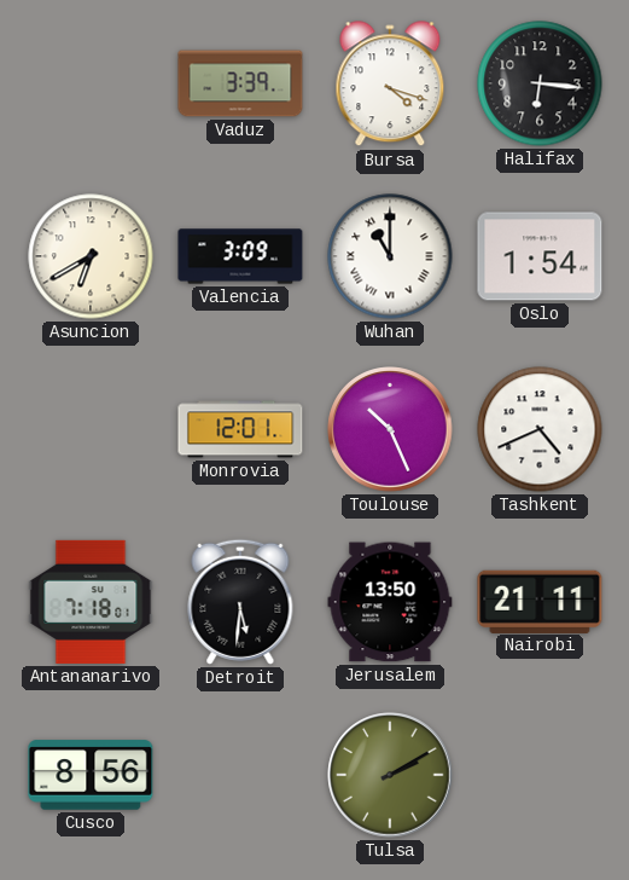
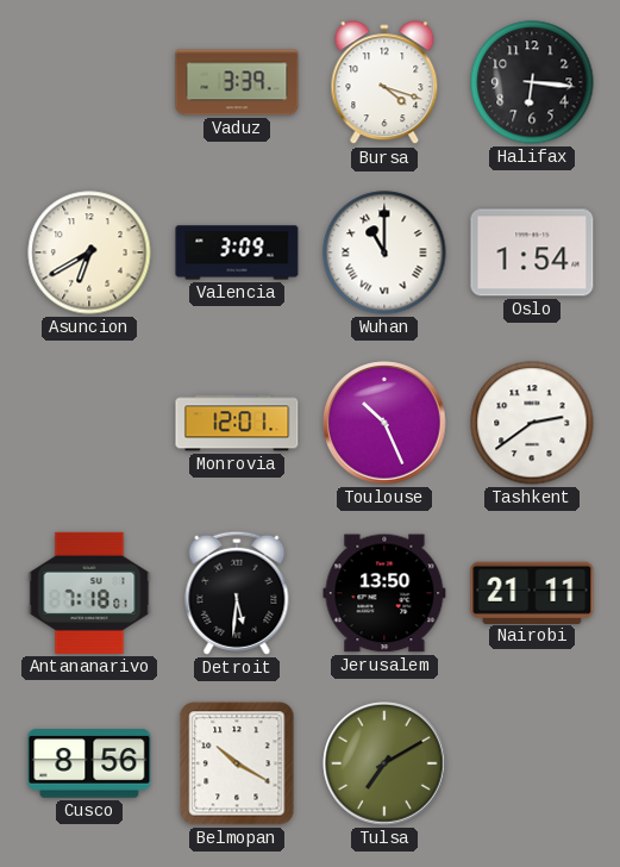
Tashkent: 4:41 -> 2:39
Belmopan: none -> 10:20
Tulsa: 2:10 -> 7:10
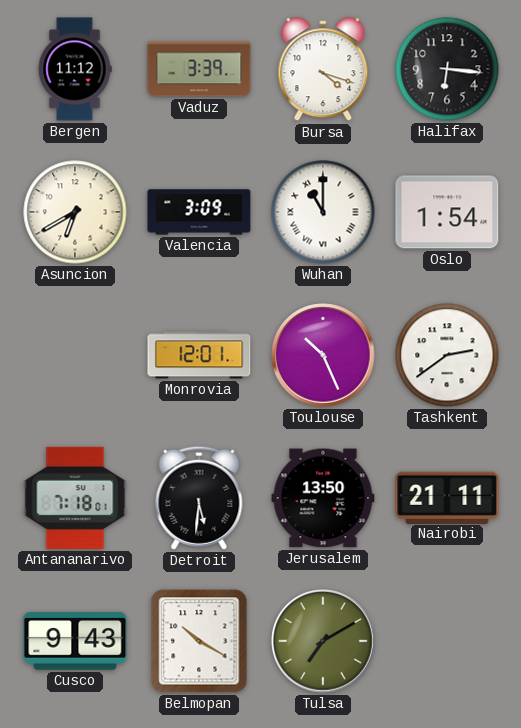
Bergen: none -> 11:12
Cusco: 8:56 -> 9:43
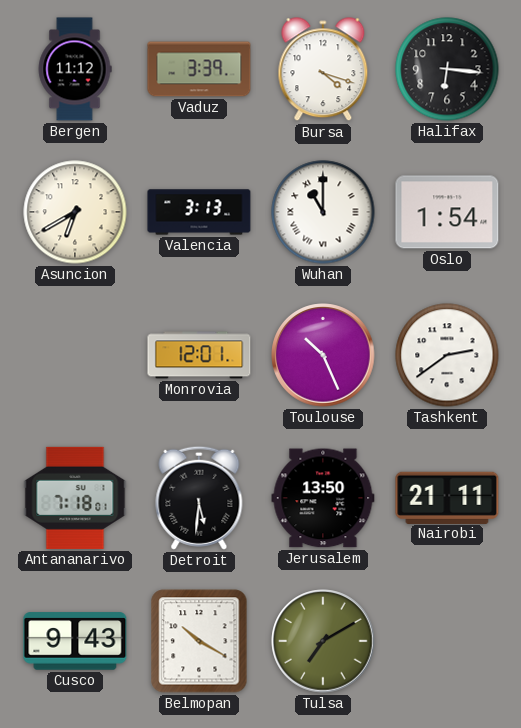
Valencia: 3:09 -> 3:13
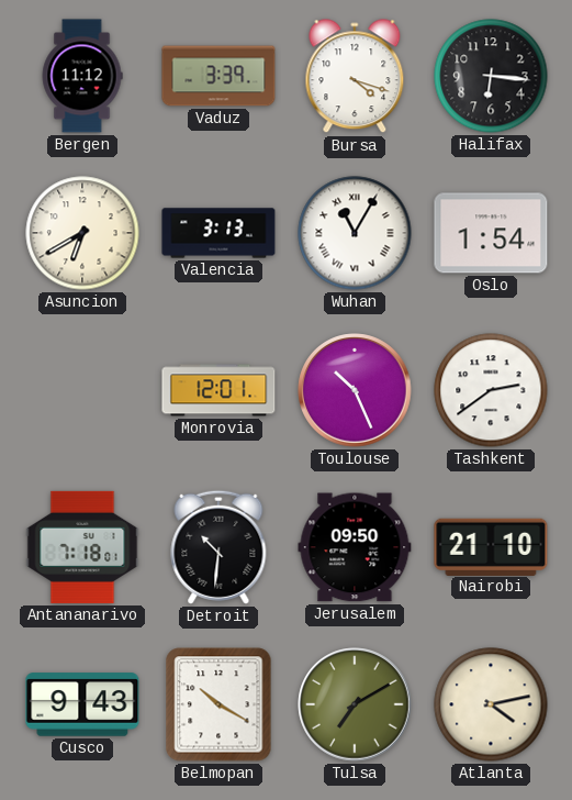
Wuhan: 11:00 -> 11:05
Detroit: 5:31 -> 10:31
Jerusalem: 13:50 -> 09:50
Nairobi: 21:11 -> 21:10
Atlanta: none -> 4:13
